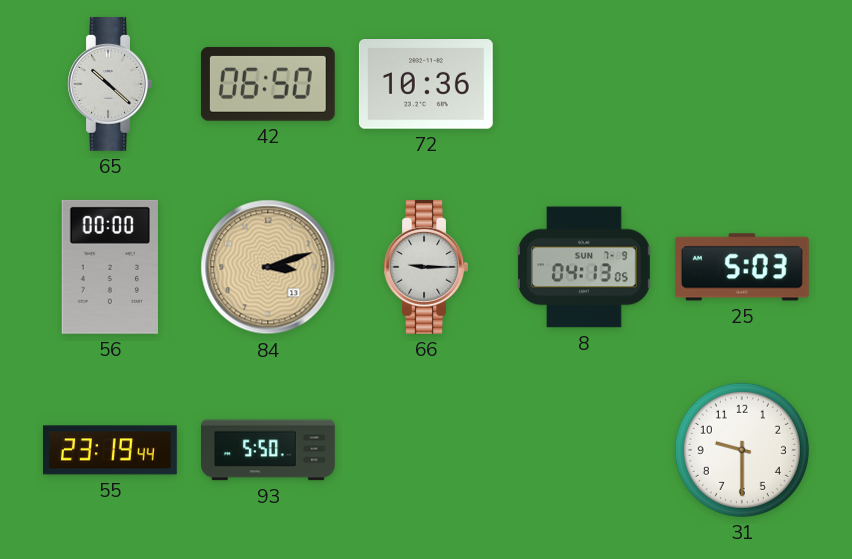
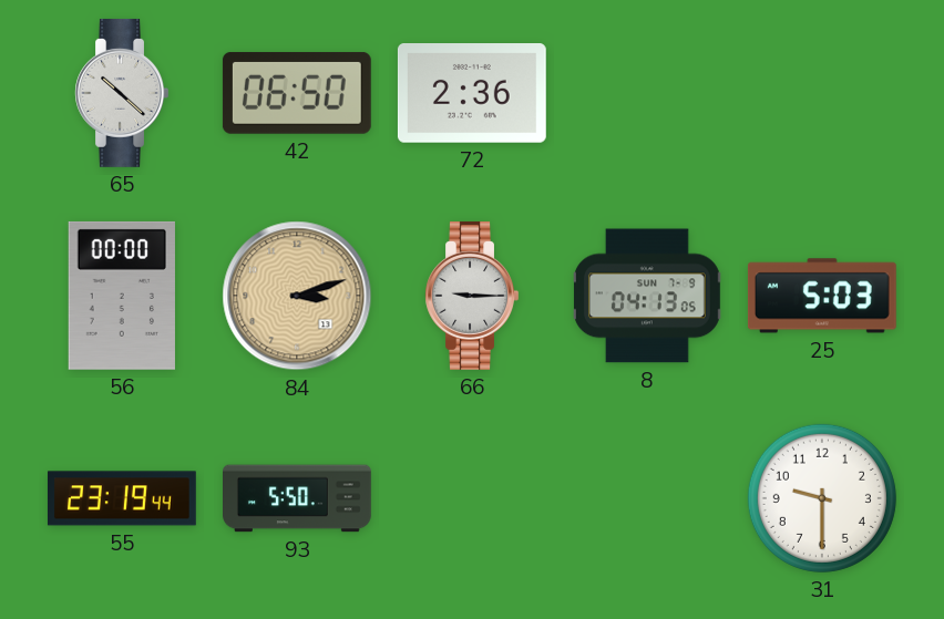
72: 10:36 -> 2:36
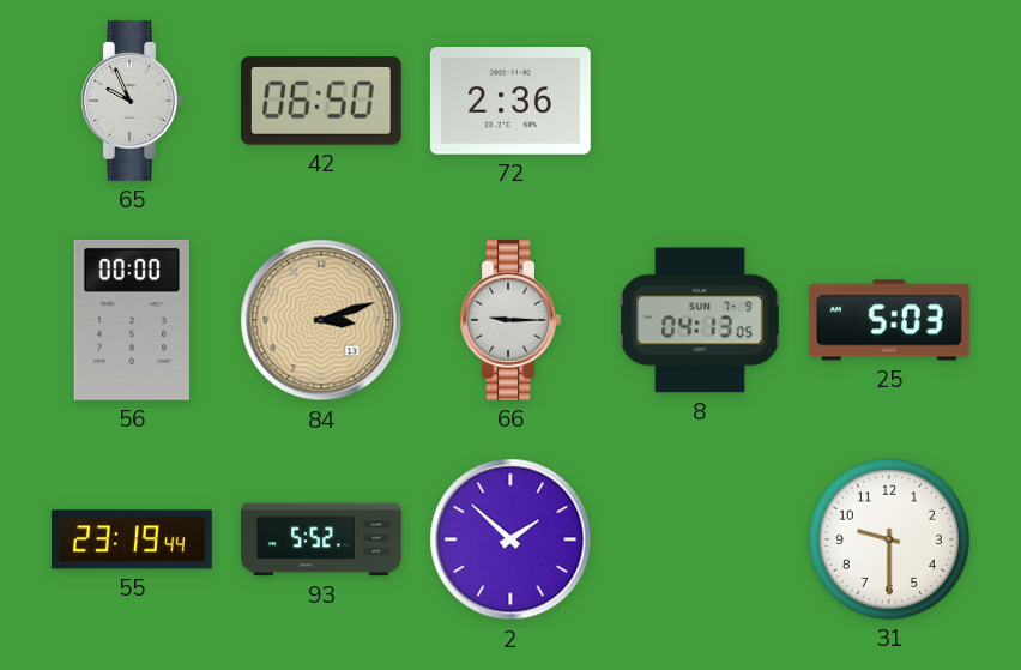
65: 10:22 -> 9:56
93: 5:50 -> 5:52
2: none -> 1:52
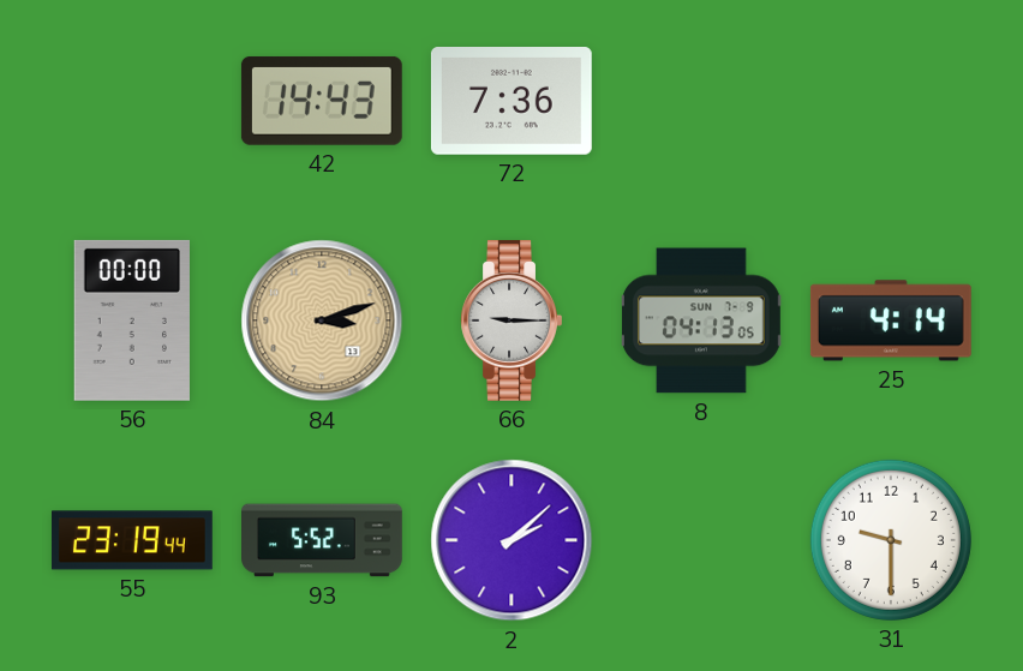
65: 9:56 -> none
42: 06:50 -> 14:43
72: 2:36 -> 7:36
25: 5:03 -> 4:14
2: 1:52 -> 2:08
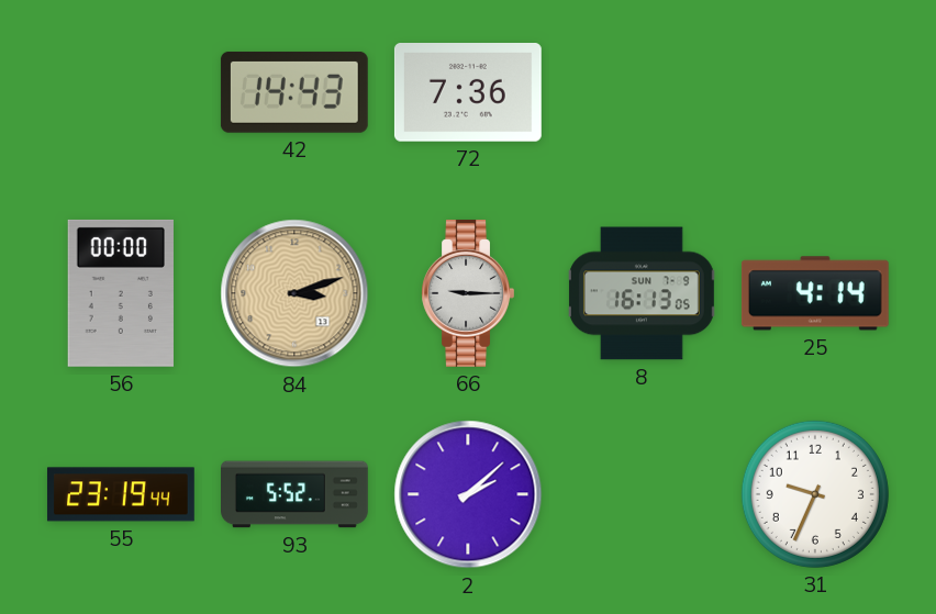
8: 04:13 -> 16:13
31: 9:30 -> 9:34
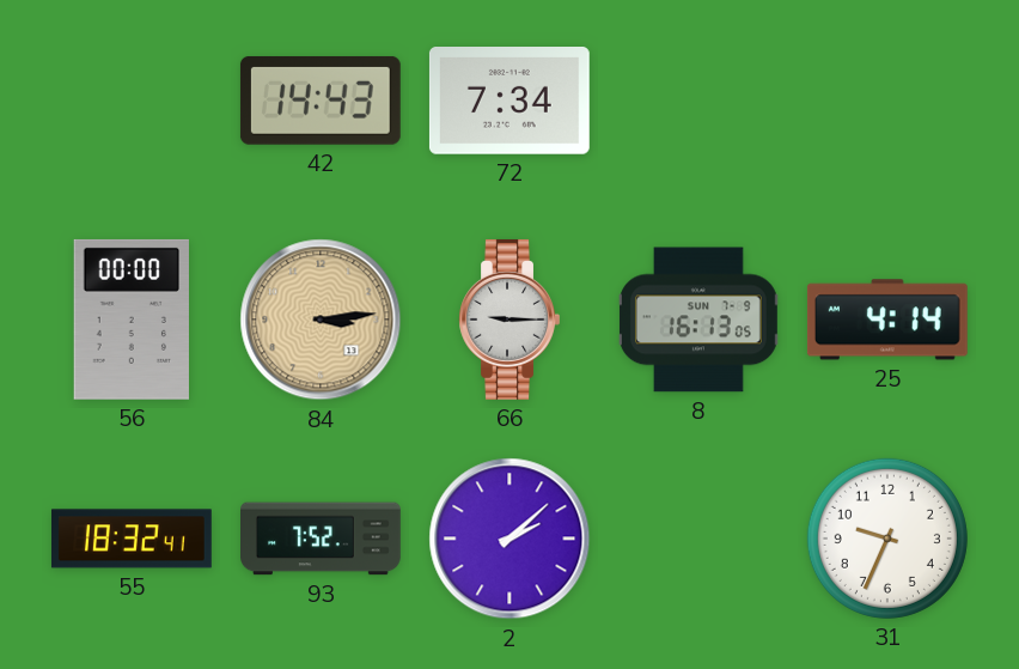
72: 7:36 -> 7:34
84: 3:12 -> 3:14
55: 23:19 -> 18:32
93: 5:52 -> 7:52
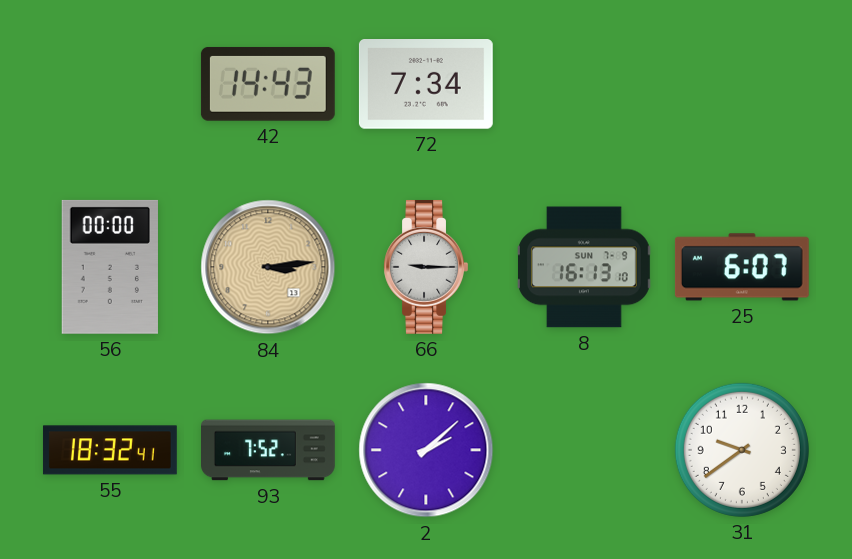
8: 16:13:05 -> 16:13:10
25: 4:14 -> 6:07
31: 9:34 -> 9:39
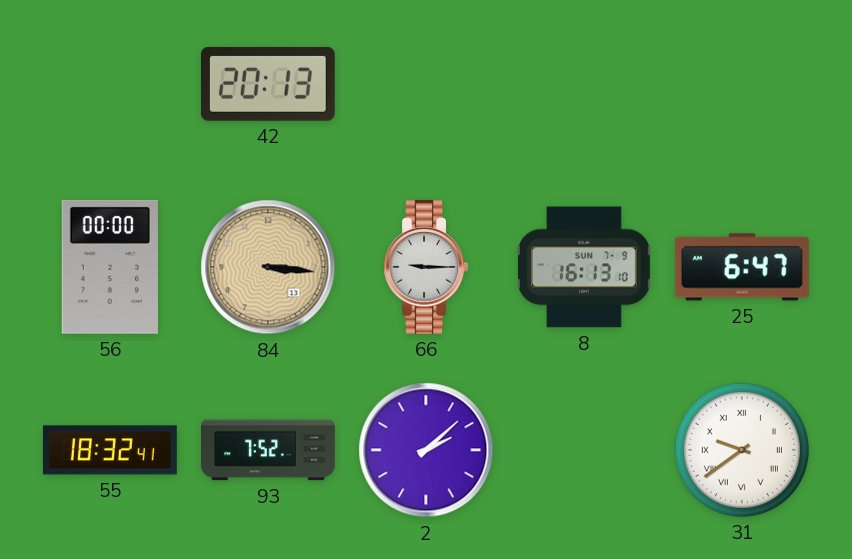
42: 14:43 -> 20:13
72: 7:34 -> none
84: 3:14 -> 3:16
25: 6:07 -> 6:47
31 numerals: Arabic -> Roman
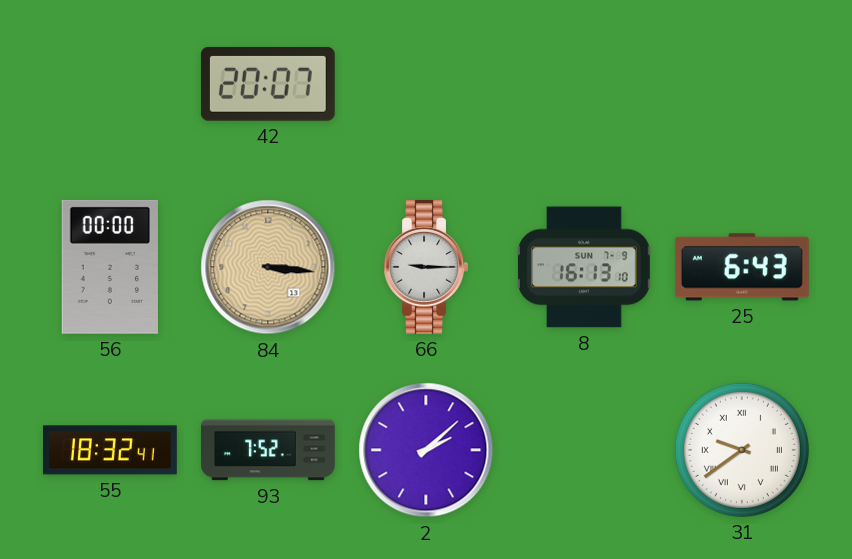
42: 20:13 -> 20:07
25: 6:47 -> 6:43
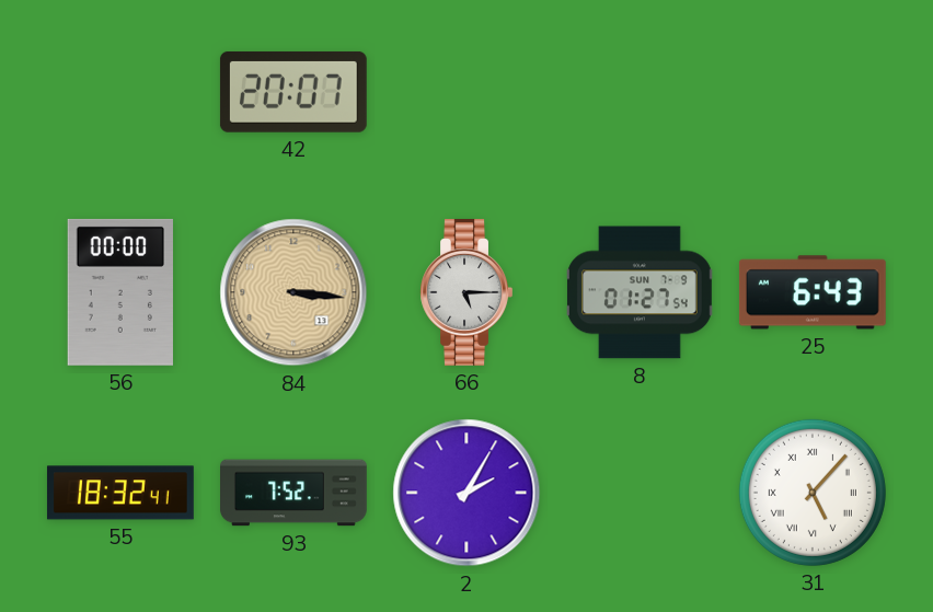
66: 9:15 -> 5:15
8: 16:13 -> 01:27
2: 2:08 -> 2:05
31: 9:39 -> 5:07
